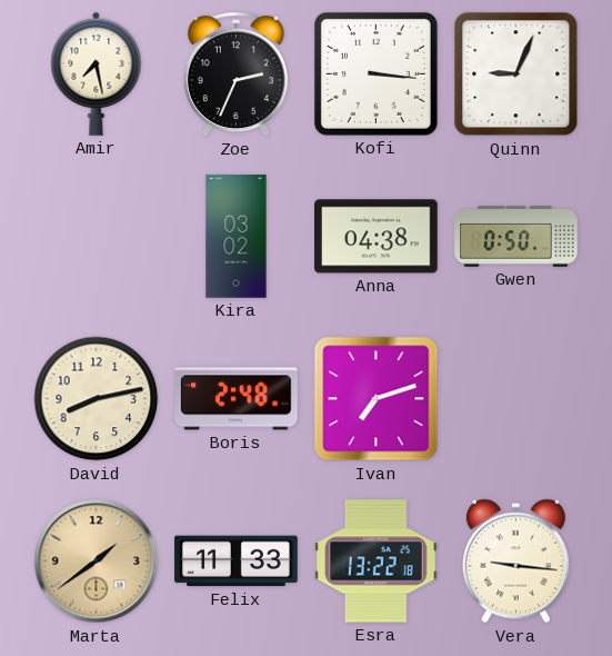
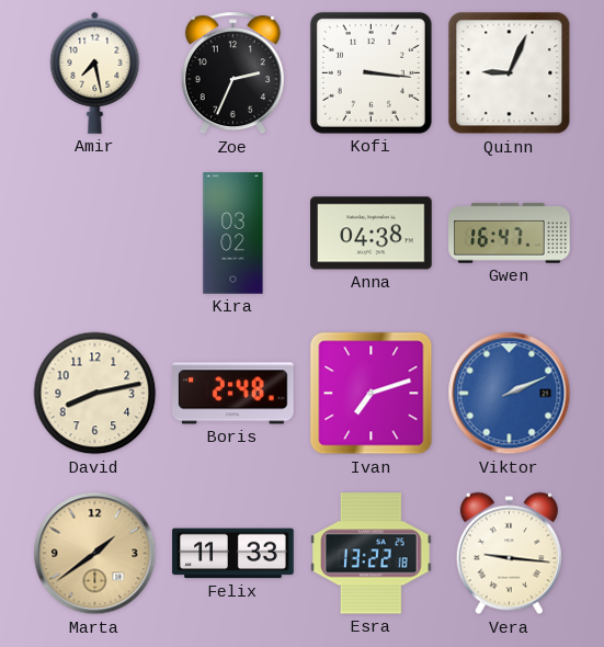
Gwen: 0:50 -> 16:47
Viktor: none -> 2:11
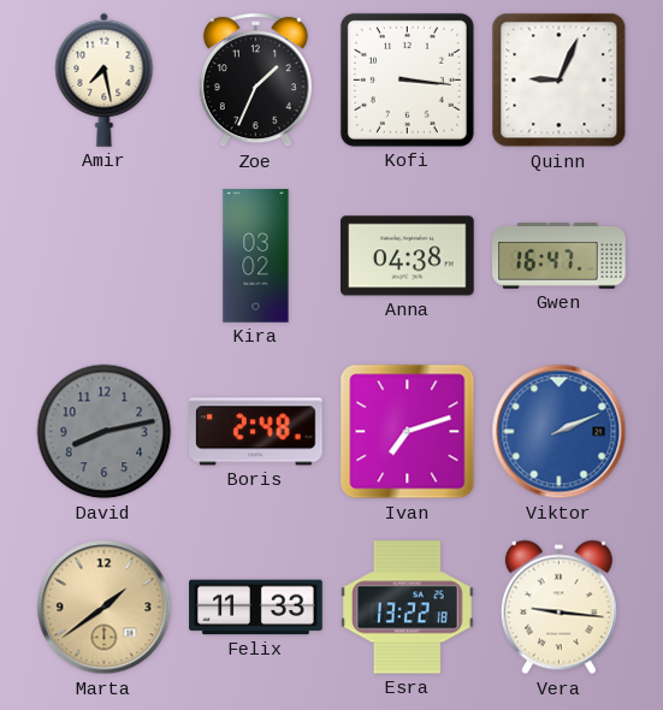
Zoe: 2:34 -> 1:34
David dial: cream -> grey
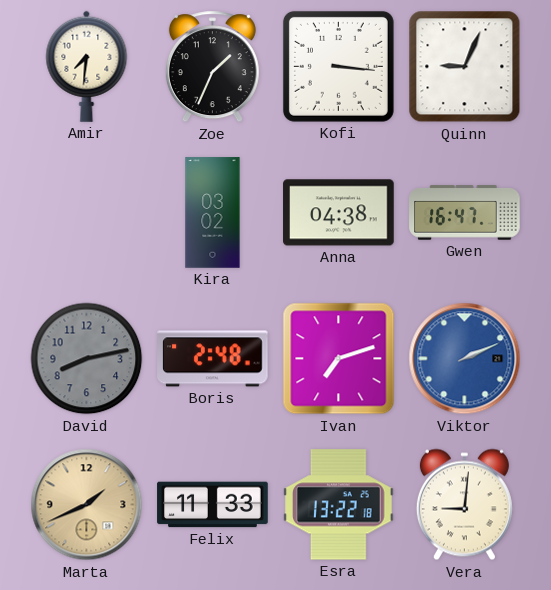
Amir: 7:28 -> 7:31
Marta: 1:39 -> 1:41
Vera: 9:16 -> 9:01
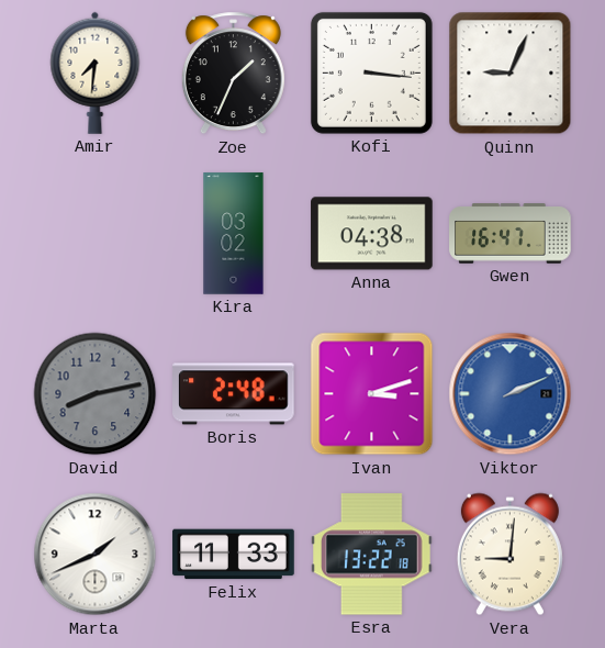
Ivan: 7:12 -> 3:12
Marta dial: champagne -> white
